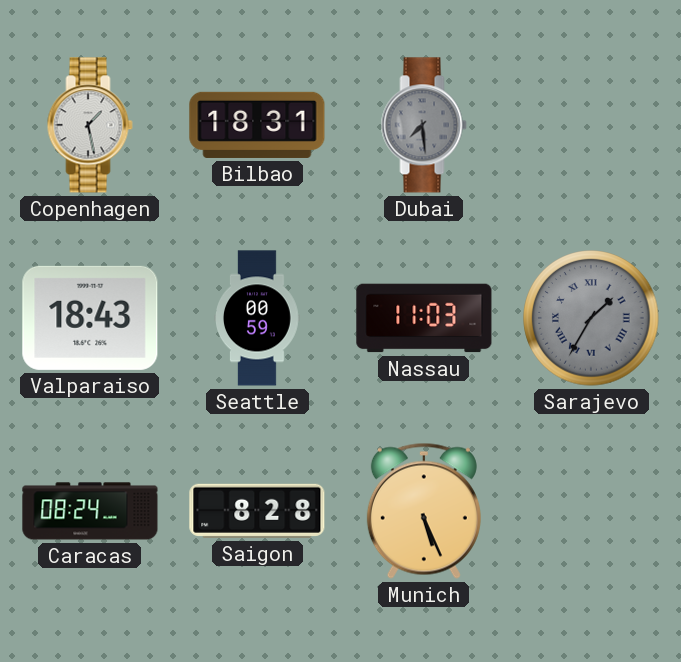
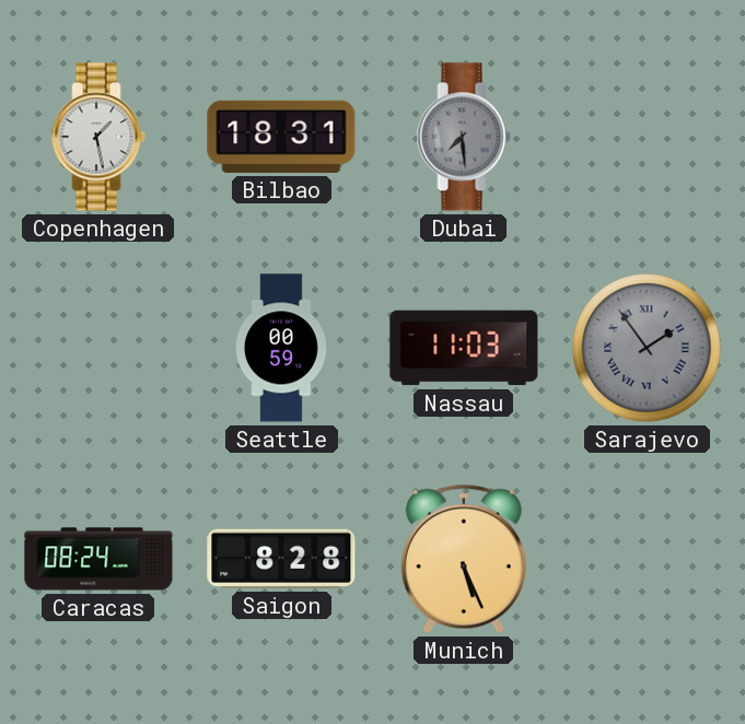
Valparaiso: 18:43 -> none
Sarajevo: 1:35 -> 1:54
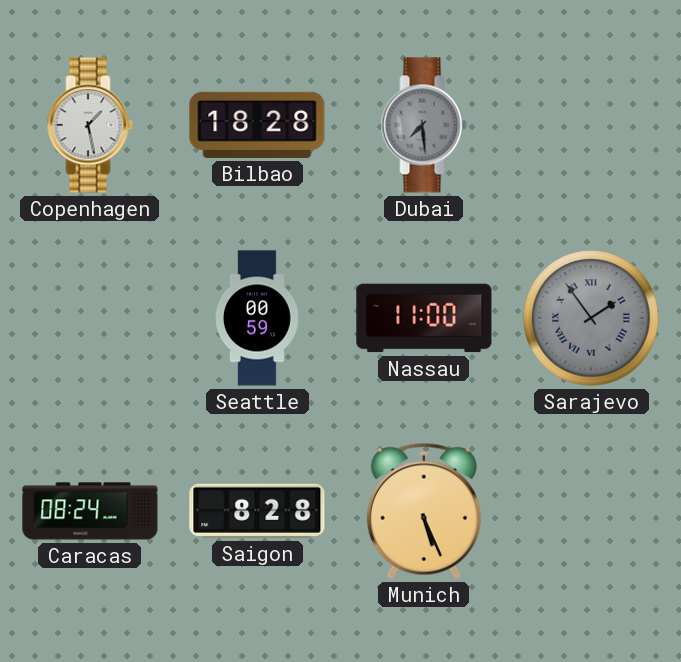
Bilbao: 18:31 -> 18:28
Nassau: 11:03 -> 11:00
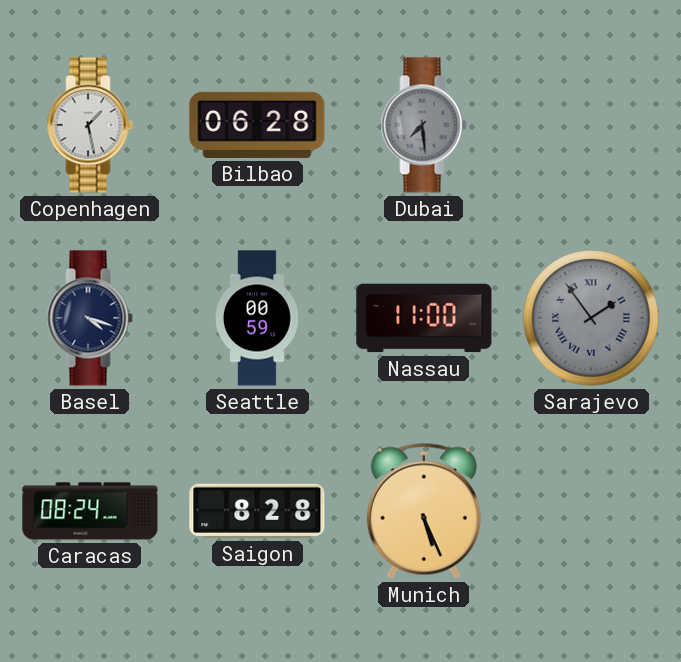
Bilbao: 18:28 -> 06:28
Basel: none -> 4:18
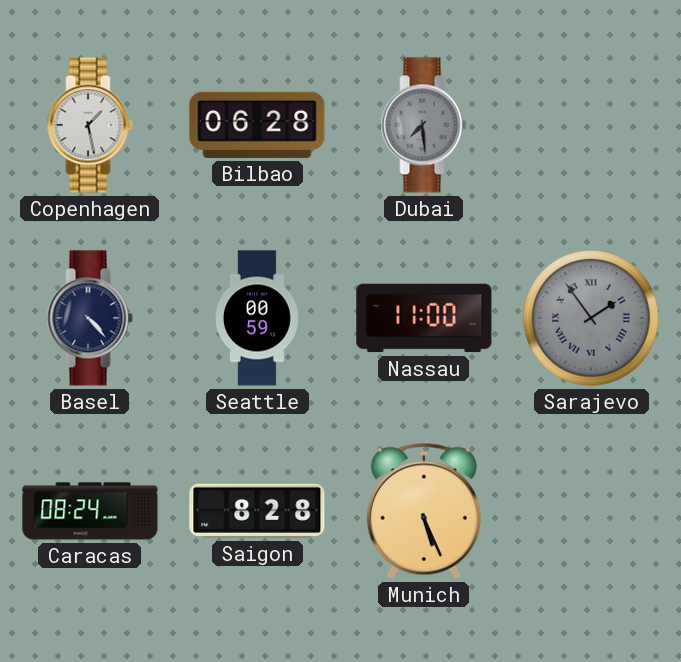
Basel: 4:18 -> 4:23
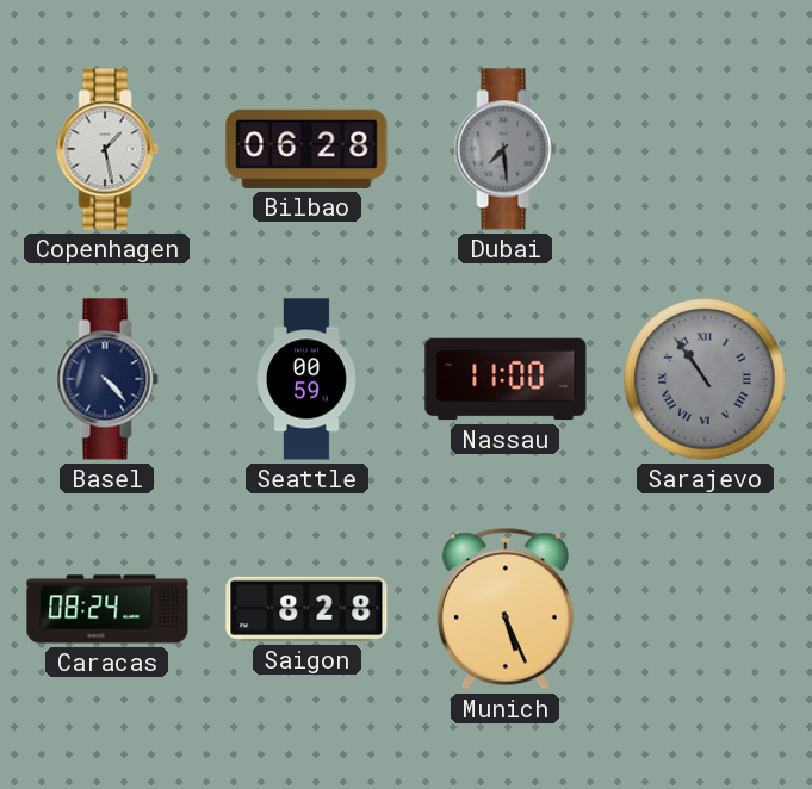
Sarajevo: 1:54 -> 10:54
